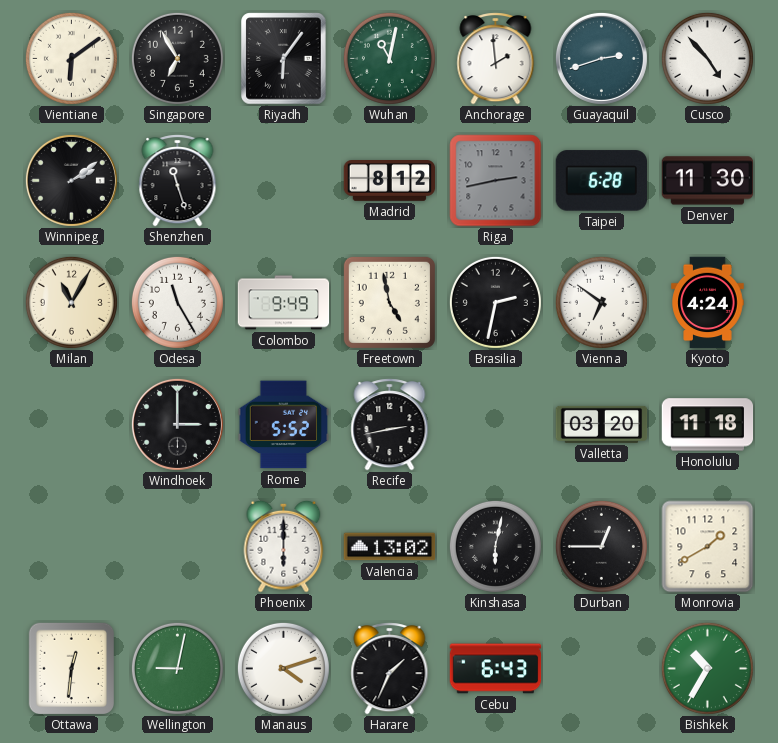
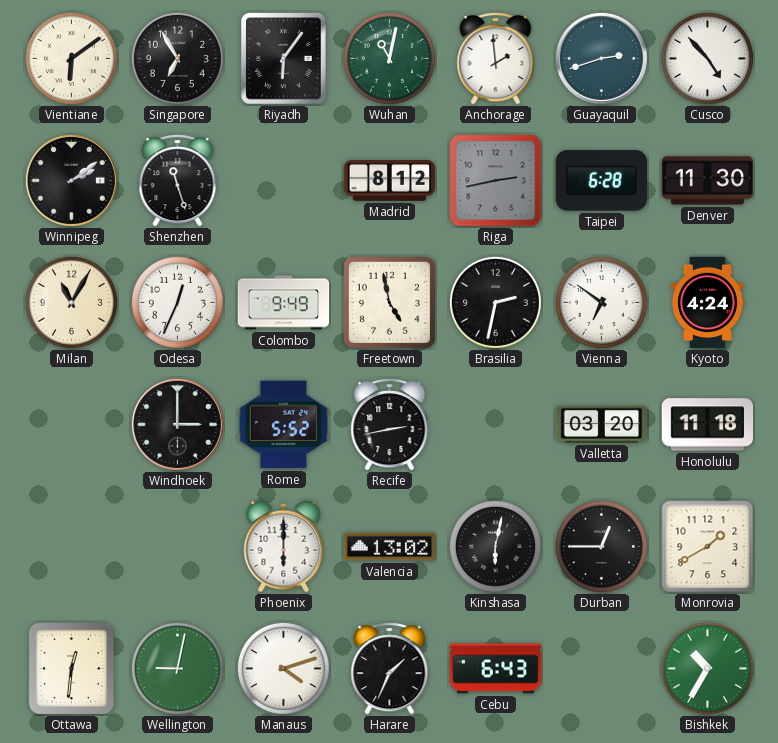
Odesa: 11:25 -> 12:34
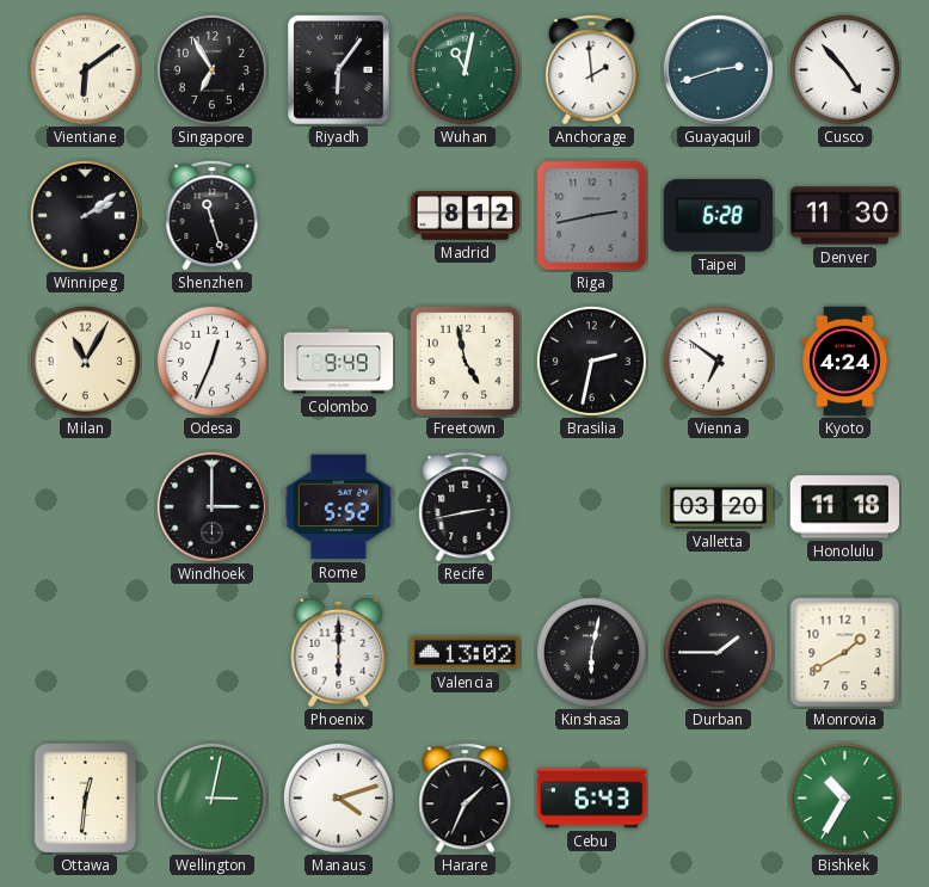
Durban: 12:45 -> 1:45
Wellington: 9:02 -> 3:02
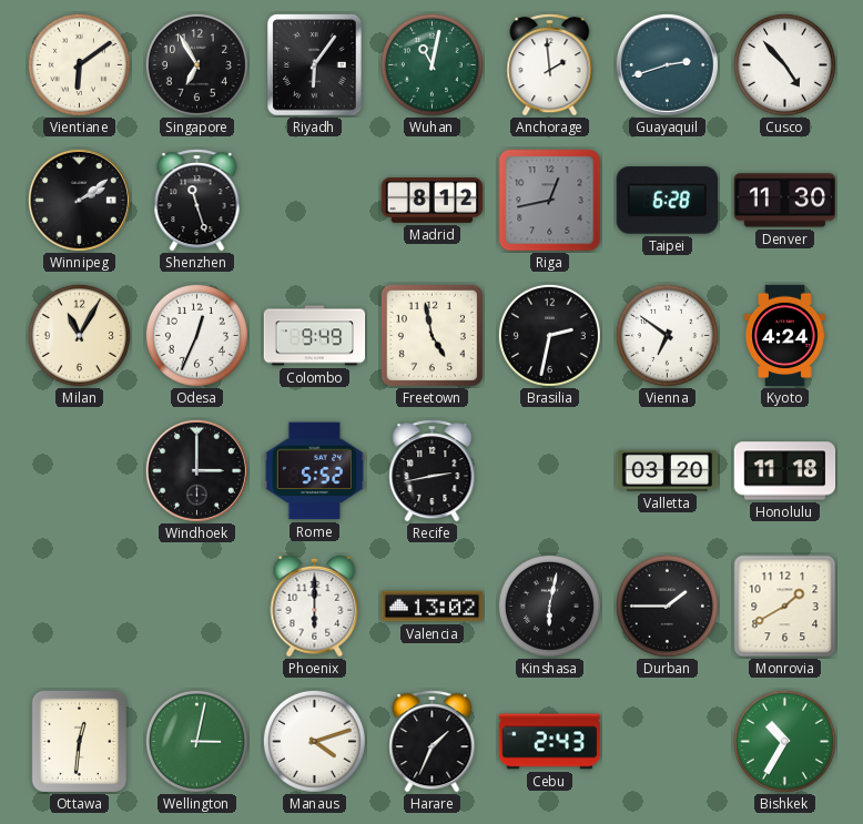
Riga: 2:43 -> 12:43
Cebu: 6:43 -> 2:43
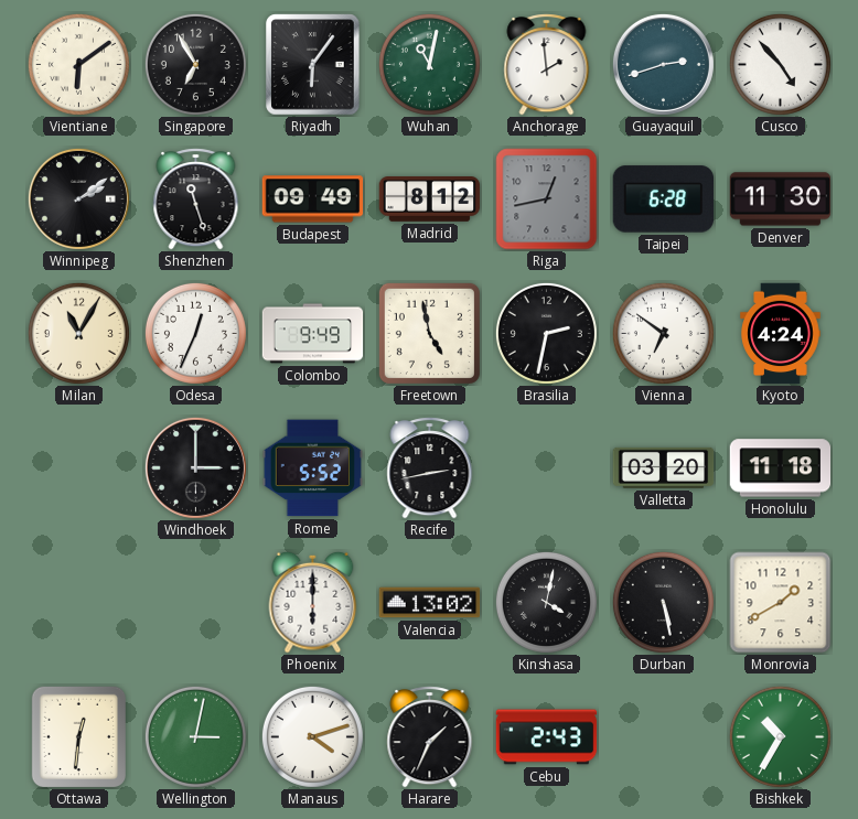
Budapest: none -> 09:49
Kinshasa: 6:02 -> 4:02
Durban: 1:45 -> 5:28
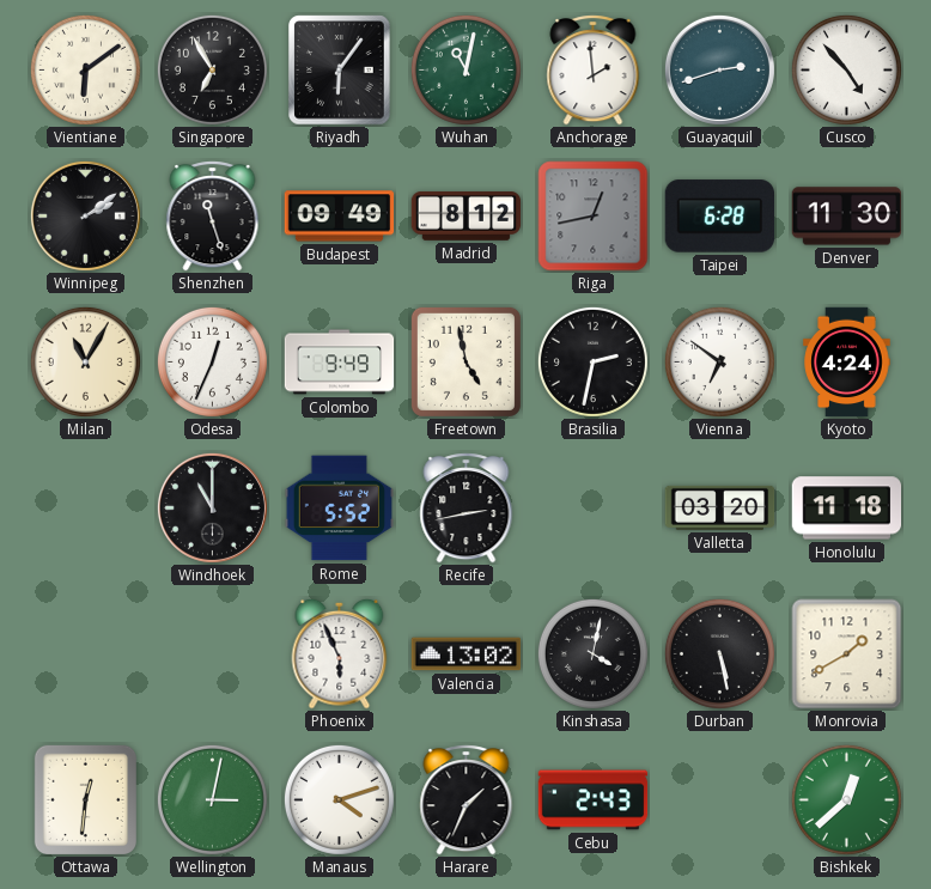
Windhoek: 3:00 -> 11:00
Phoenix: 6:00 -> 5:56
Bishkek: 10:35 -> 12:38
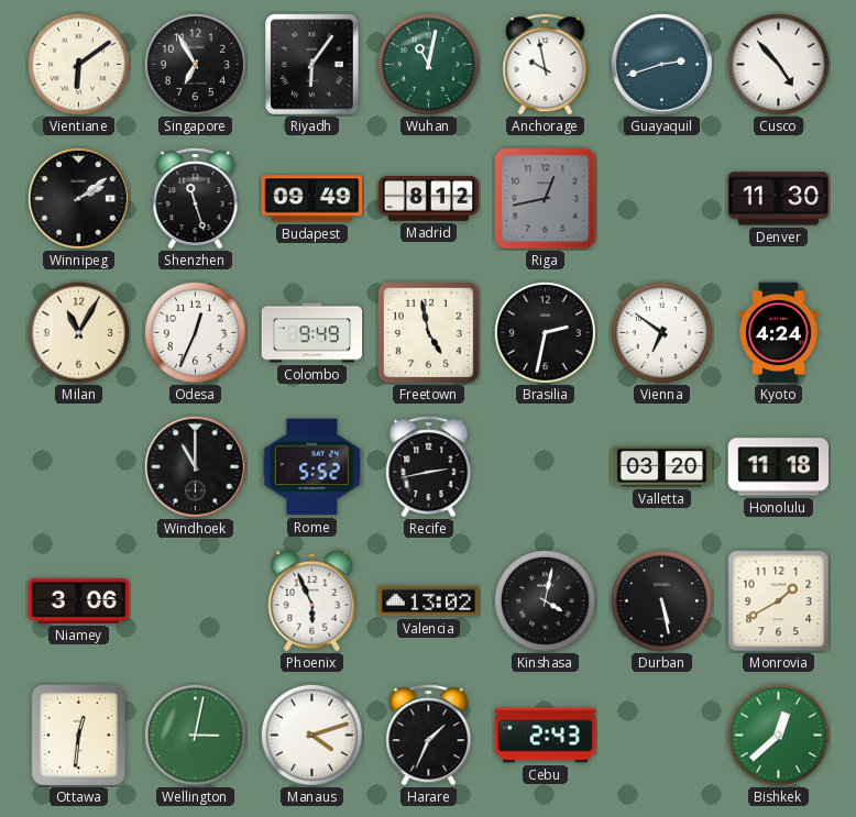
Anchorage: 1:59 -> 9:58
Taipei: 6:28 -> none
Niamey: none -> 3:06
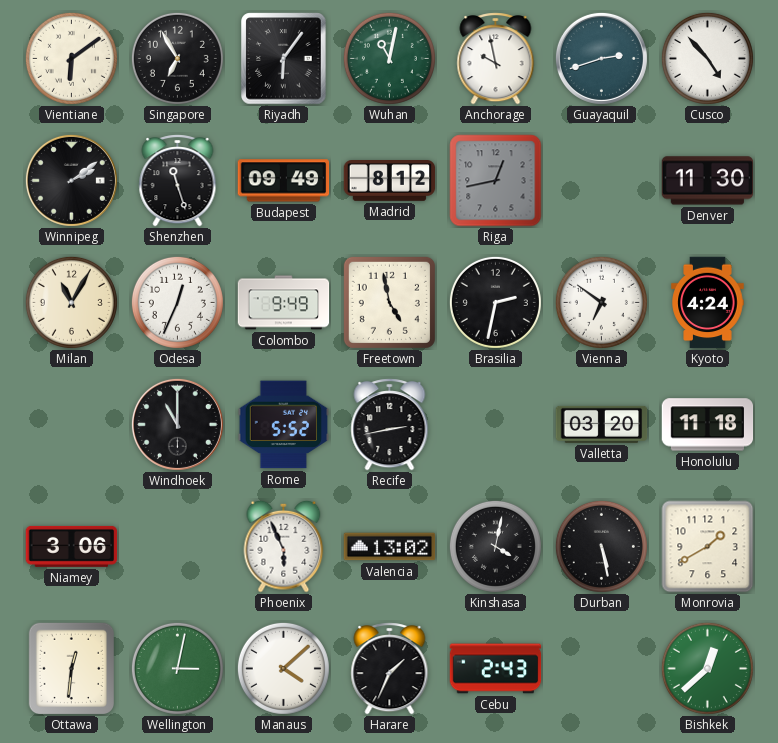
Manaus: 4:12 -> 4:08
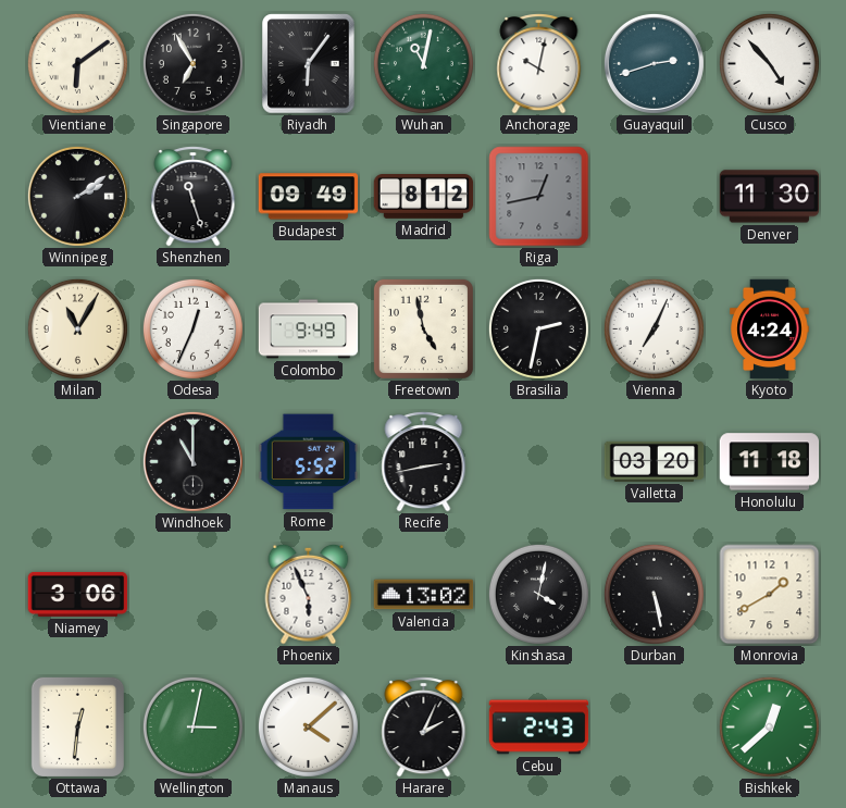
Anchorage: 9:58 -> 10:02
Vienna: 6:51 -> 7:04
Harare: 1:34 -> 2:04
